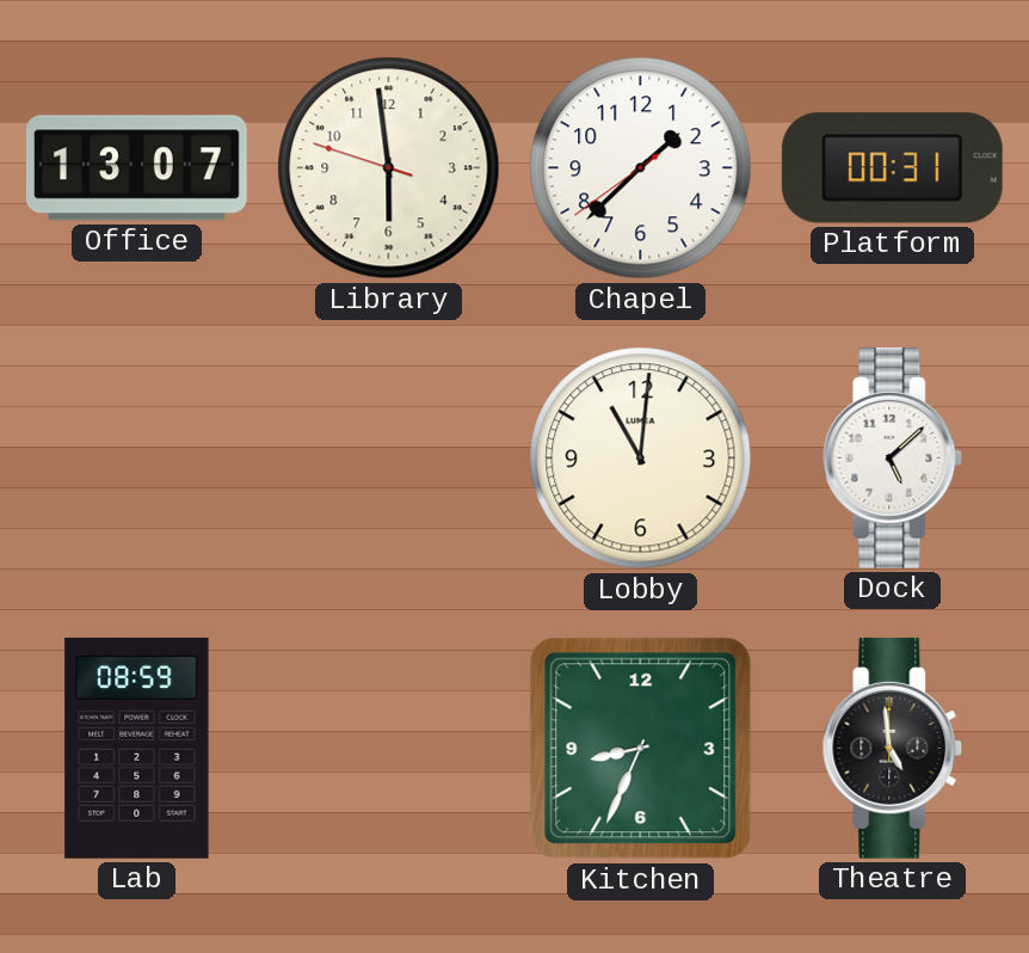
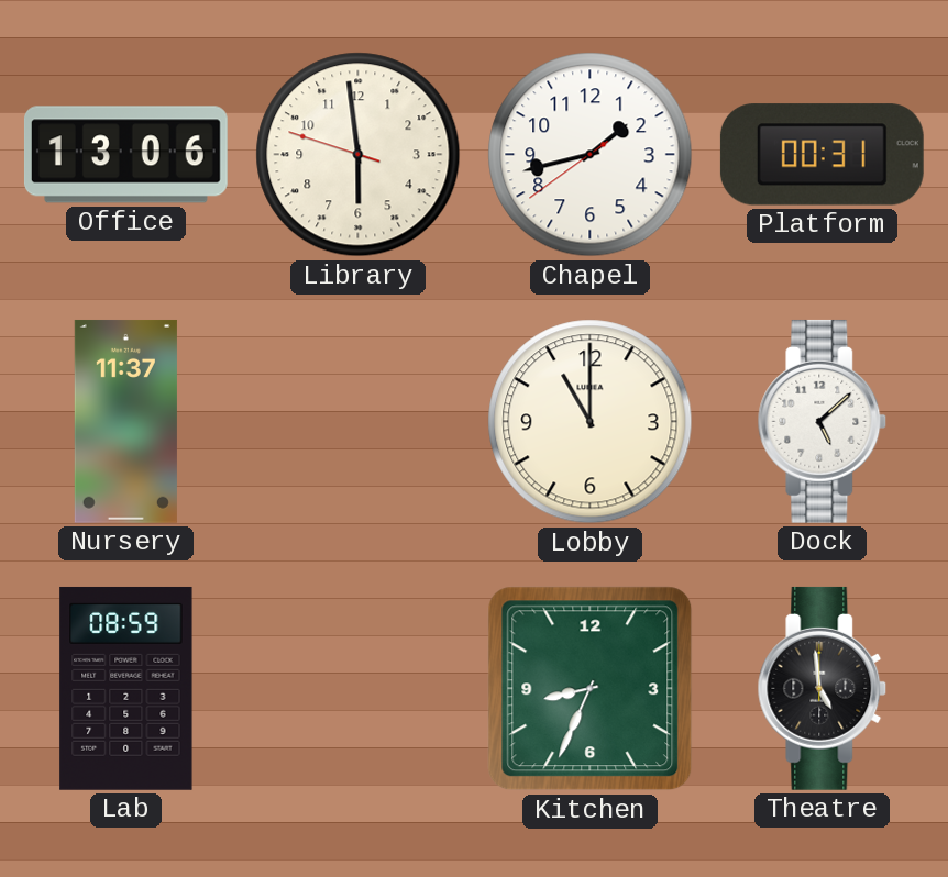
Office: 13:07 -> 13:06
Chapel: 1:37 -> 1:42
Nursery: none -> 11:37
Lobby: 11:01 -> 11:00
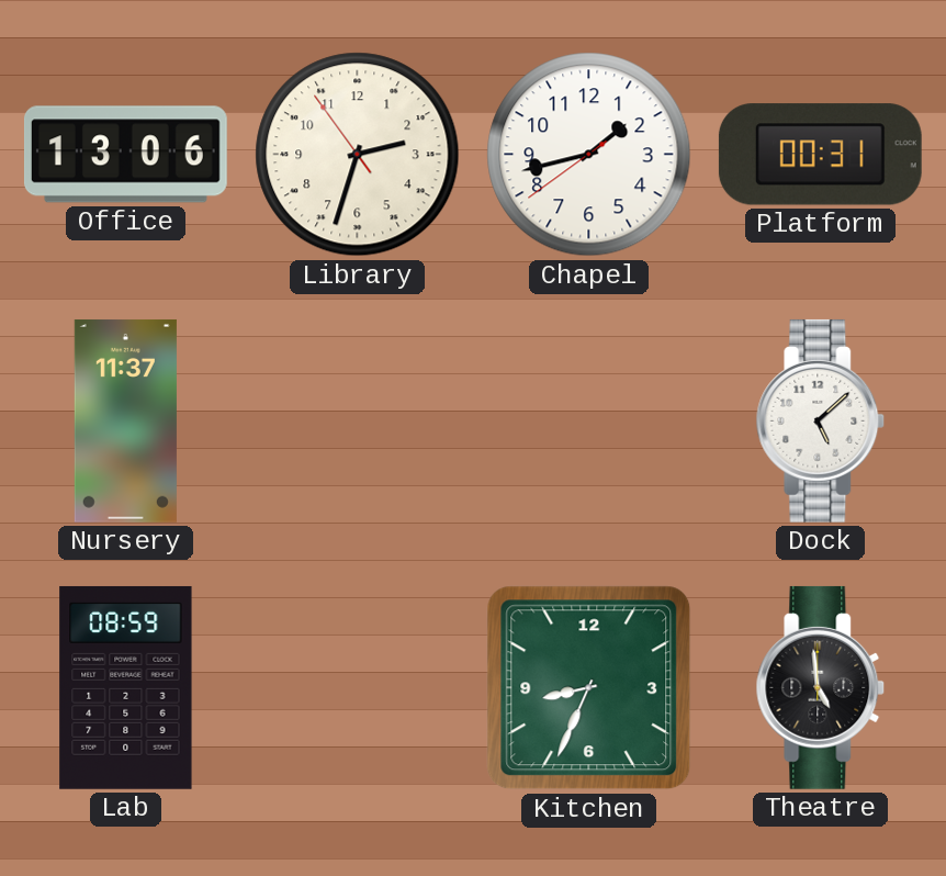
Library: 5:58 -> 2:32
Lobby: 11:00 -> none
